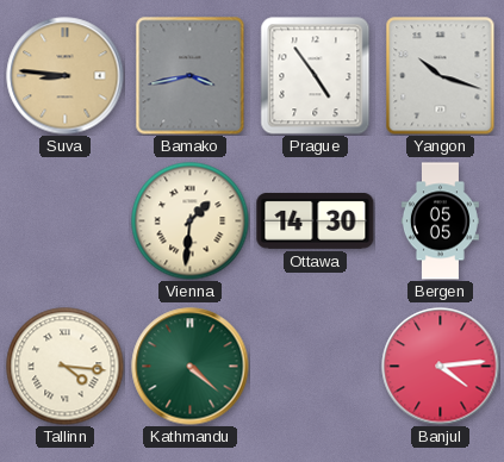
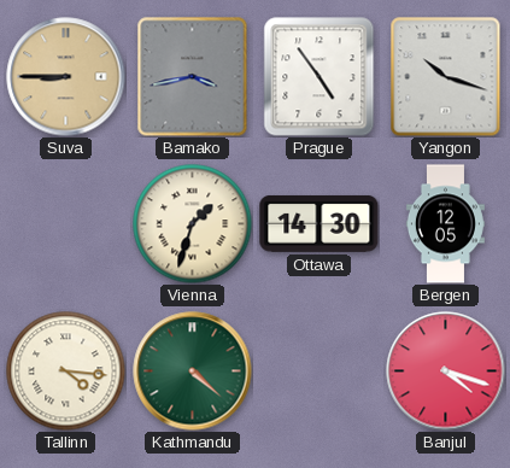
Suva: 8:46 -> 8:45
Vienna: 1:31 -> 1:33
Bergen: 05:05 -> 12:05
Banjul: 4:14 -> 4:18
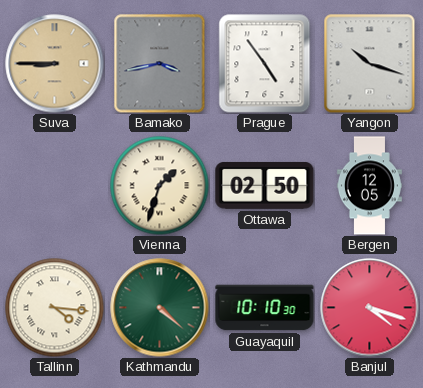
Ottawa: 14:30 -> 02:50
Guayaquil: none -> 10:10
